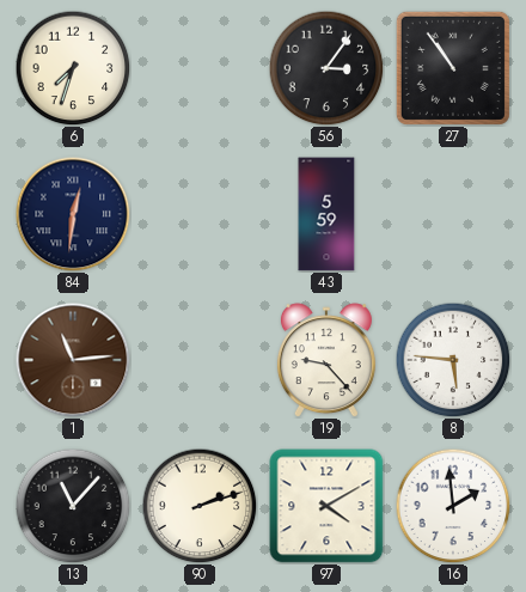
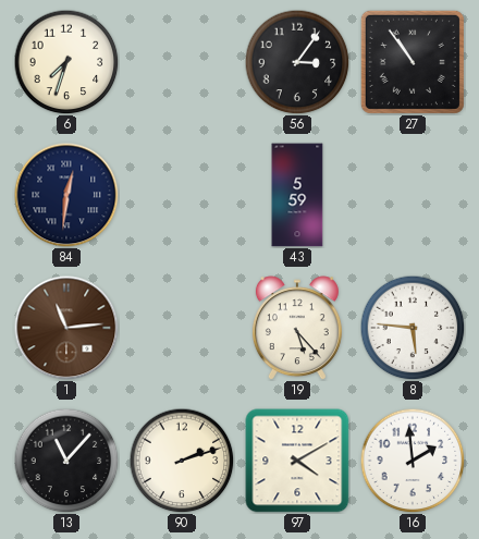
19: 9:23 -> 5:23
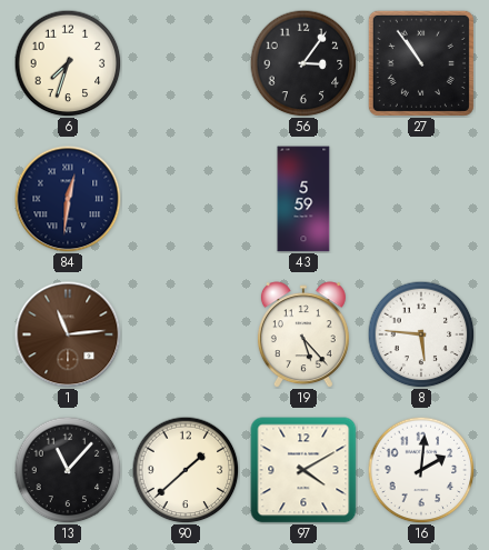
90: 2:12 -> 1:38
16: 1:59 -> 2:01
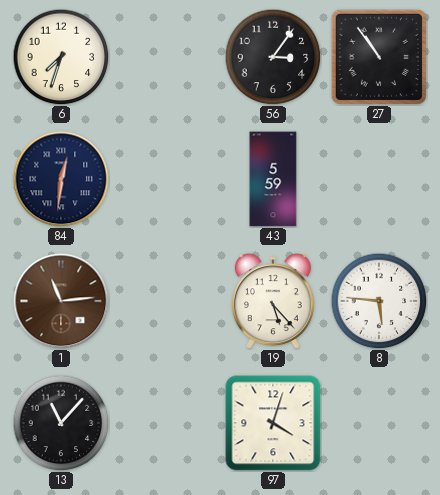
90: 1:38 -> none
97: 4:10 -> 4:03
16: 2:01 -> none
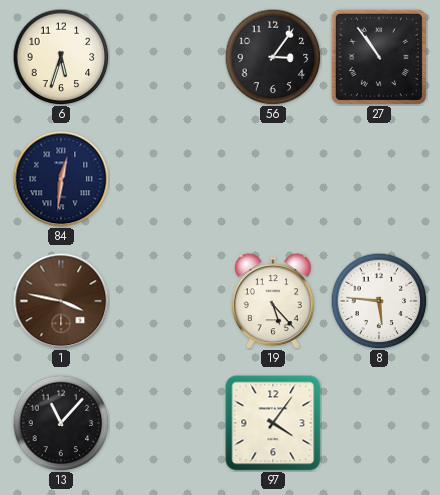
6: 7:33 -> 5:33
43: 5:59 -> none
1: 11:14 -> 3:47
97: 4:03 -> 4:06
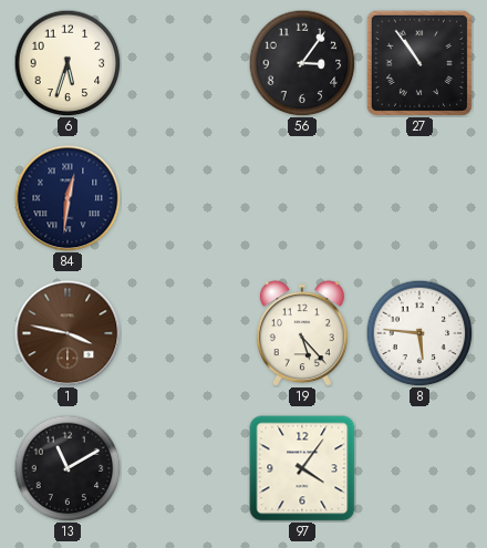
13: 11:07 -> 11:10
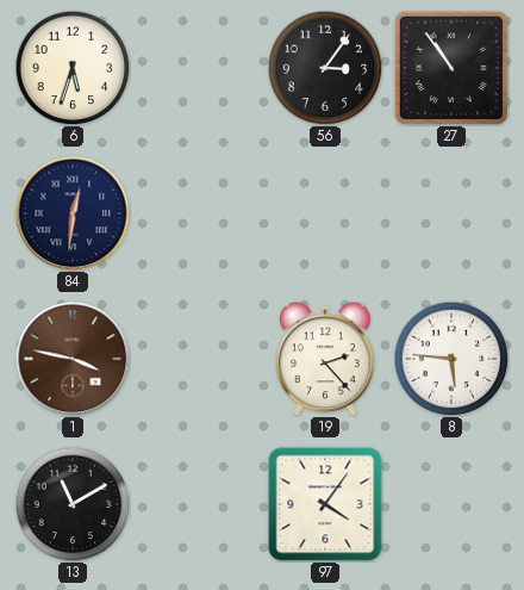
19: 5:23 -> 2:23
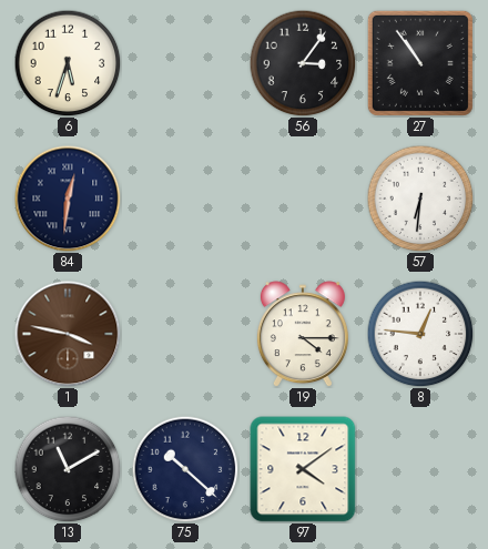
57: none -> 6:31
19: 2:23 -> 4:15
8: 5:46 -> 12:46
75: none -> 10:22
97: 4:06 -> 4:09
